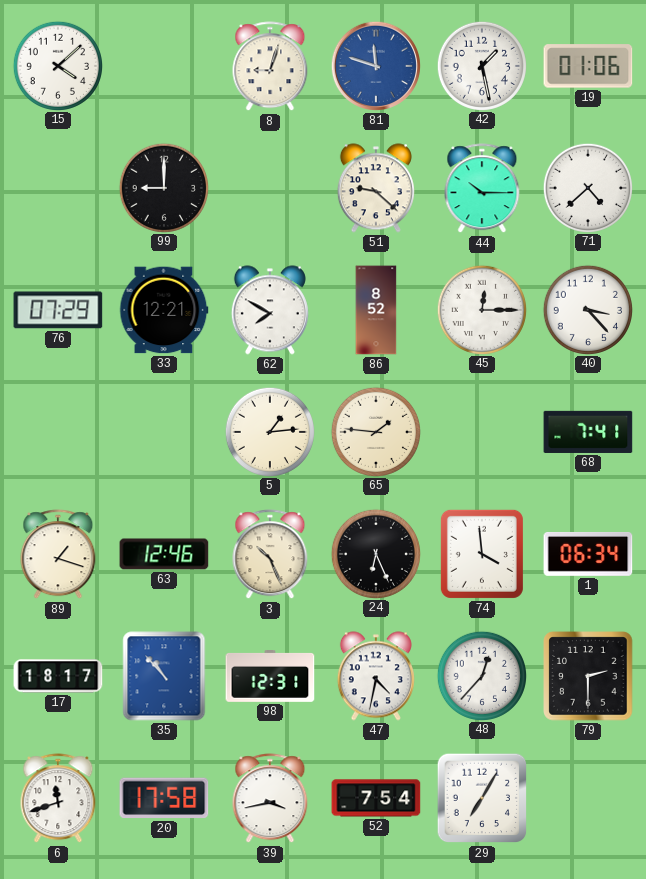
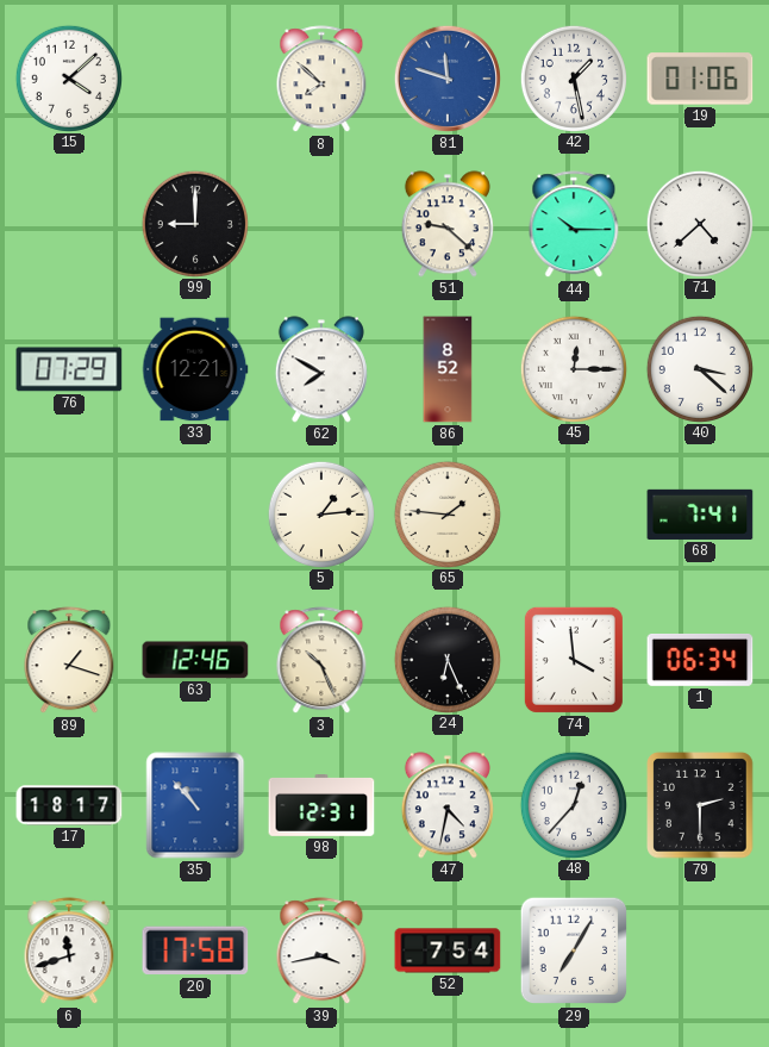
8: 9:03 -> 7:52
40: 3:23 -> 3:22
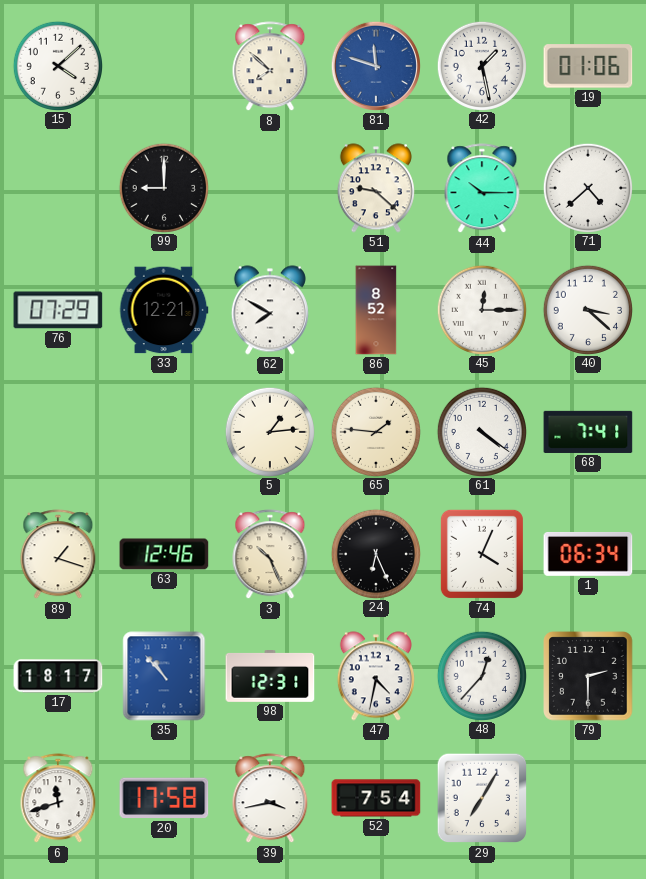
61: none -> 4:21
74: 3:59 -> 4:04
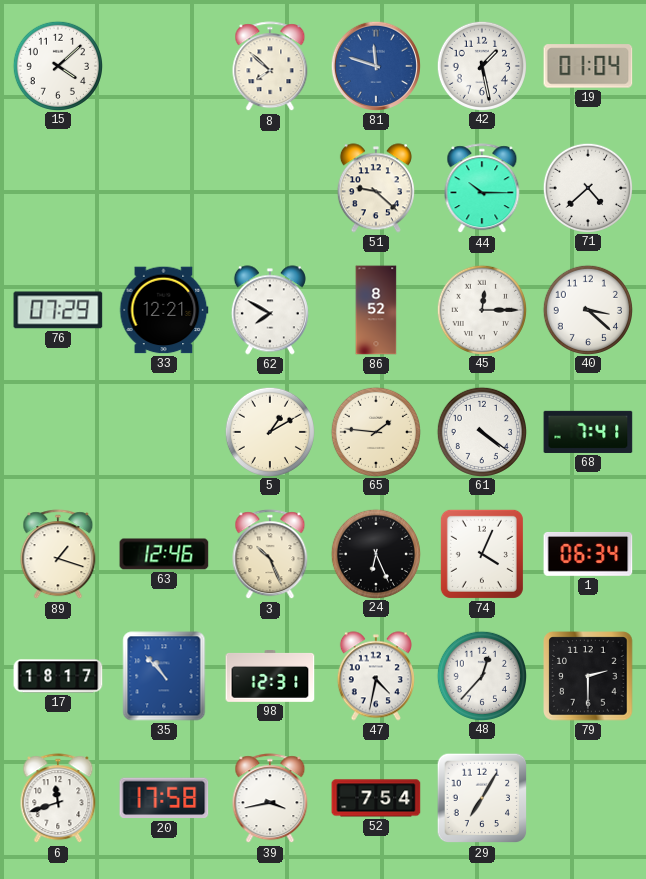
19: 01:06 -> 01:04
99: 9:00 -> none
5: 1:14 -> 1:10
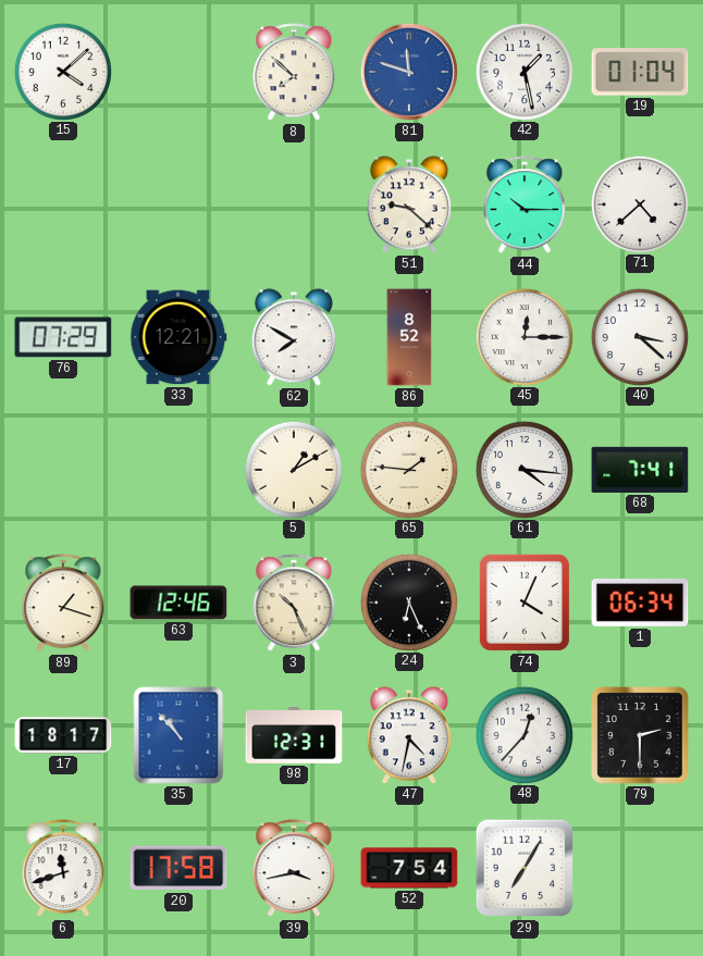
61: 4:21 -> 4:16
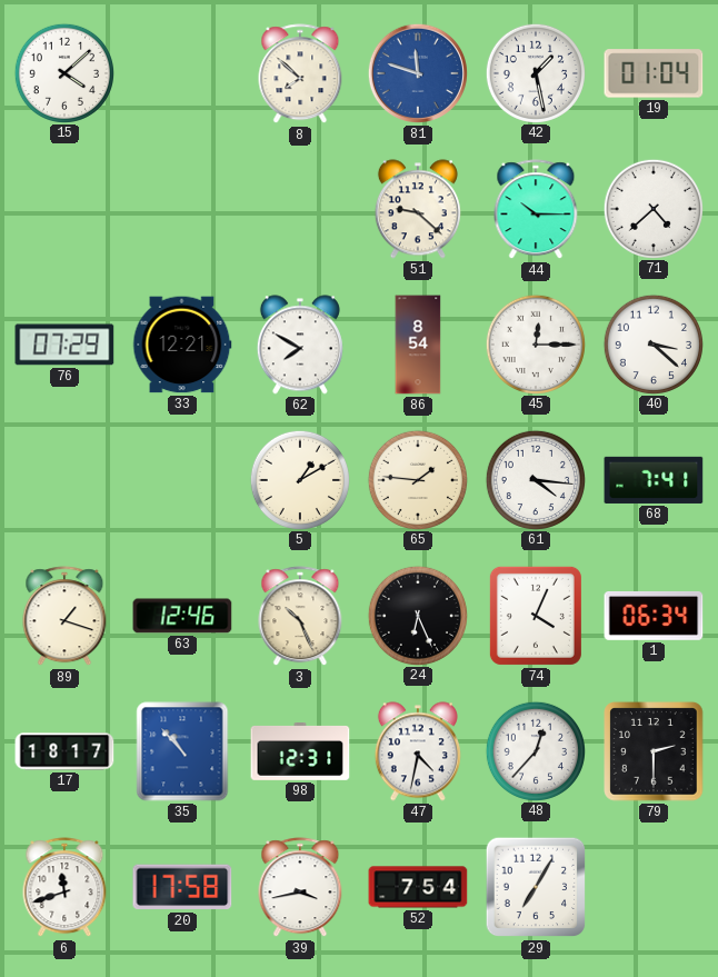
86: 8:52 -> 8:54
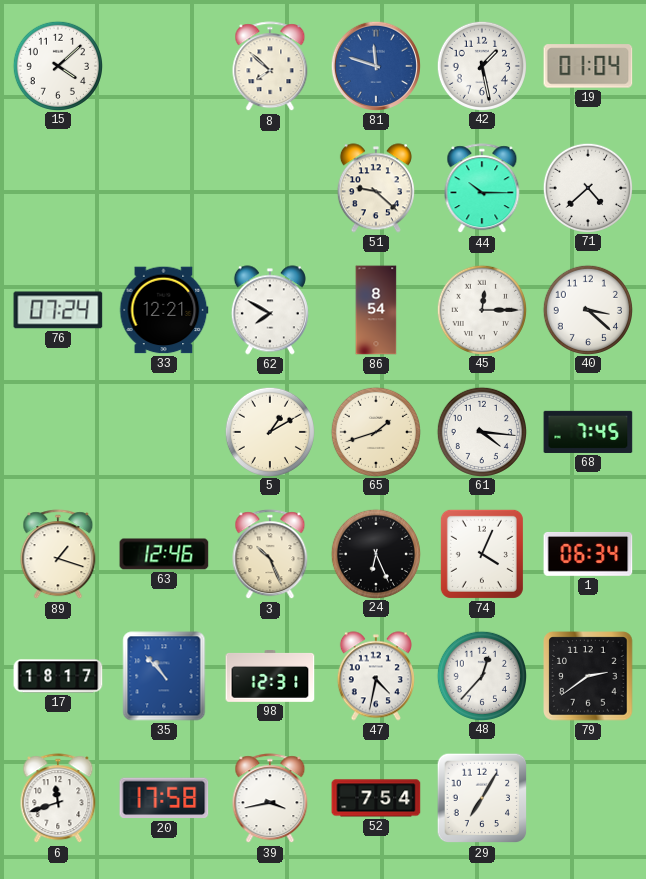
76: 07:29 -> 07:24
65: 1:46 -> 1:42
68: 7:41 -> 7:45
79: 2:30 -> 2:39
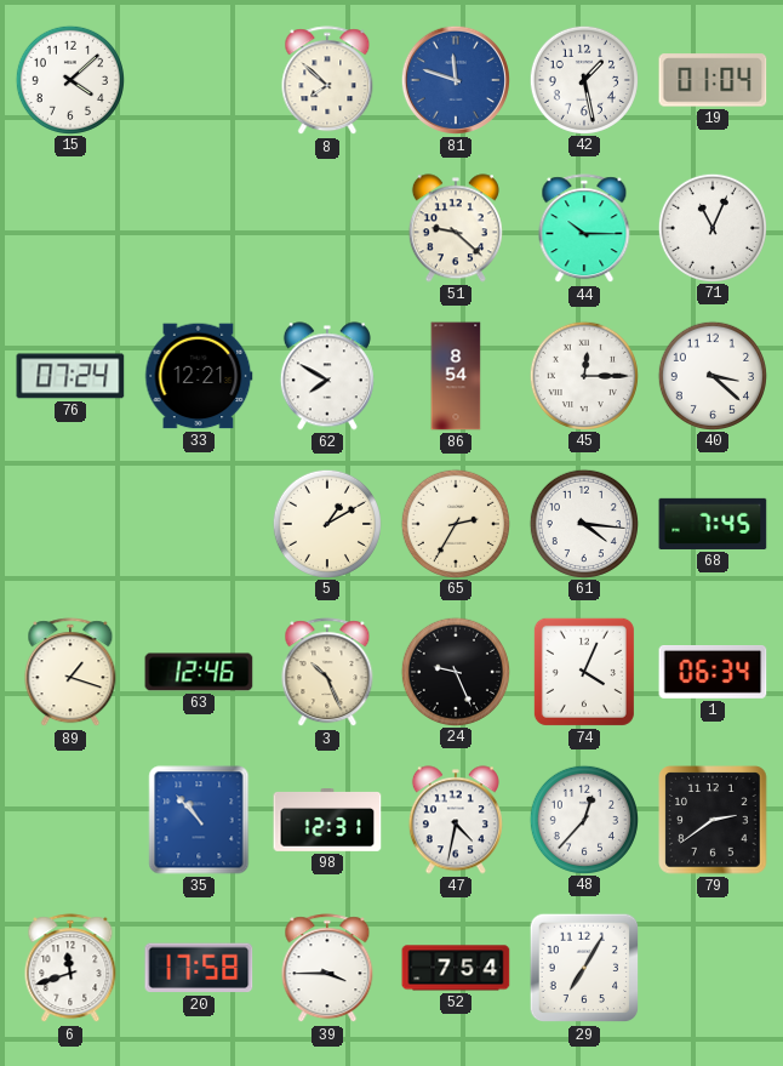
71: 4:38 -> 11:04
65: 1:42 -> 2:35
24: 6:26 -> 9:26
17: 18:17 -> none
39: 3:43 -> 3:45
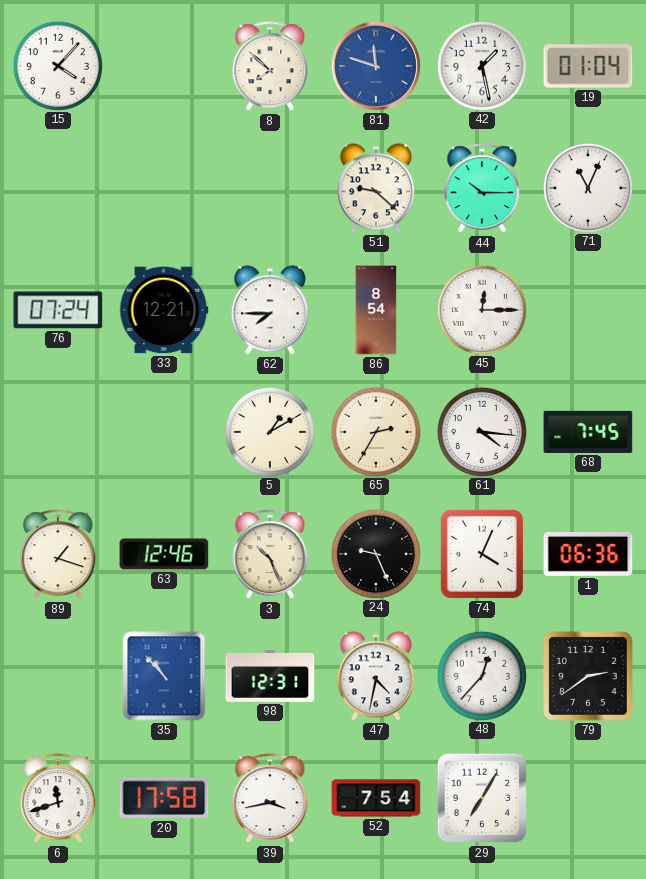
15: 4:08 -> 4:07
62: 7:50 -> 7:45
40: 3:22 -> none
1: 06:34 -> 06:36
39: 3:45 -> 3:43
